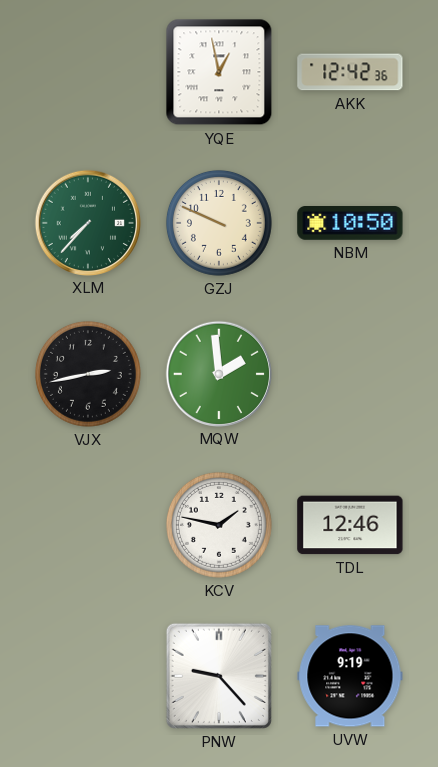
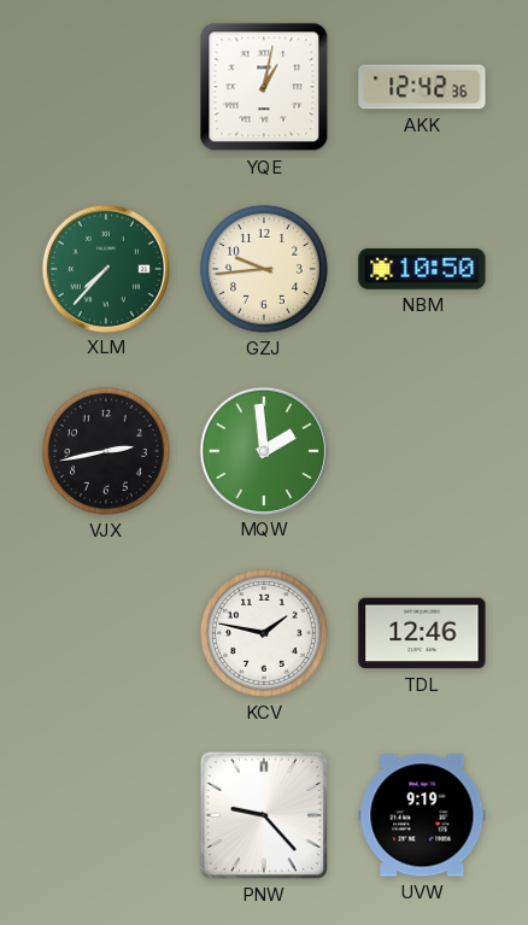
YQE: 12:58 -> 1:02
GZJ: 9:49 -> 9:44
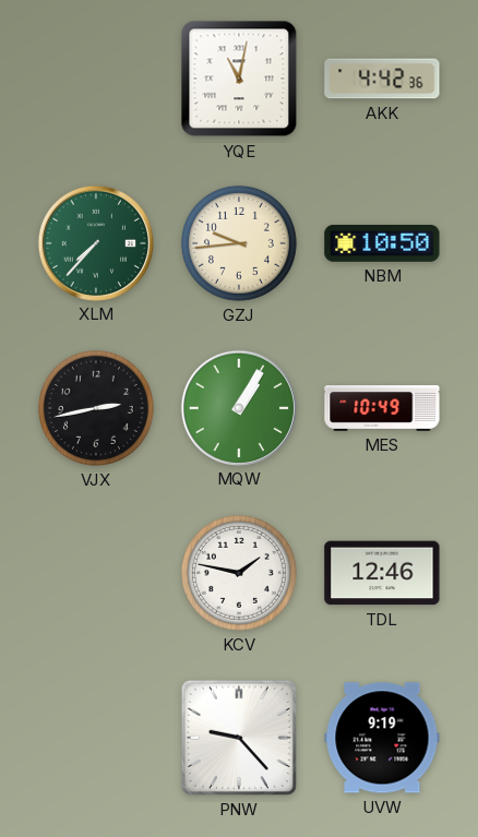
YQE: 1:02 -> 11:02
AKK: 12:42 -> 4:42
MQW: 1:59 -> 1:05
MES: none -> 10:49
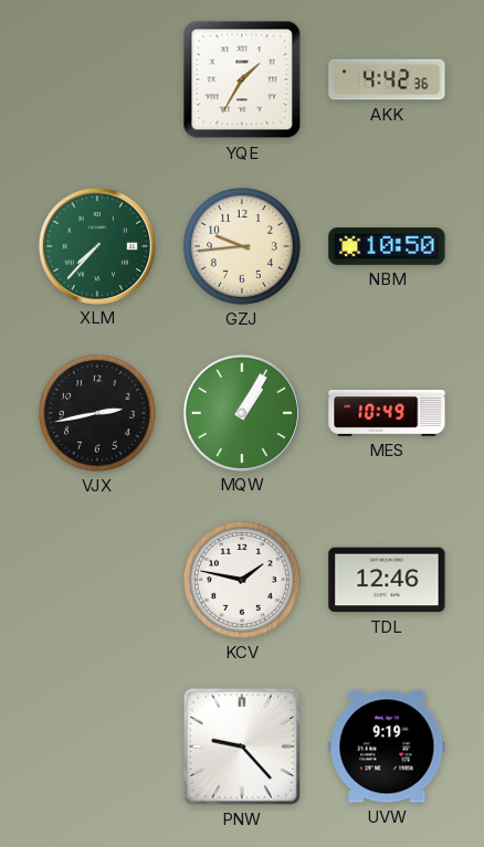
YQE: 11:02 -> 1:35
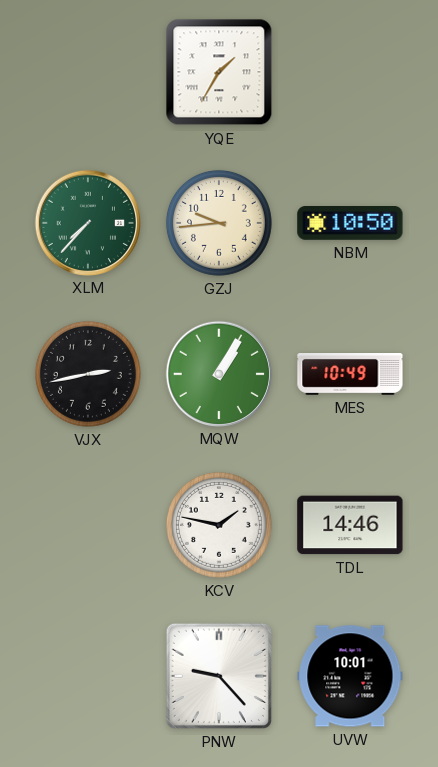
AKK: 4:42 -> none
TDL: 12:46 -> 14:46
UVW: 9:19 -> 10:01
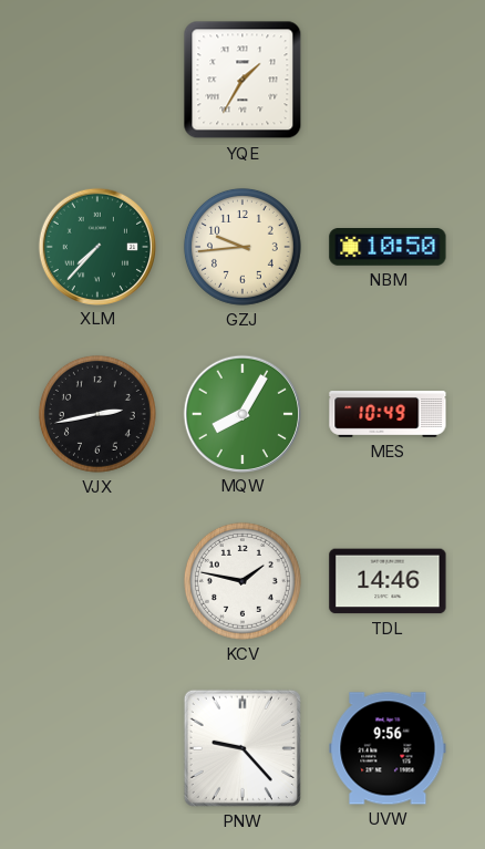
MQW: 1:05 -> 8:05
UVW: 10:01 -> 9:56
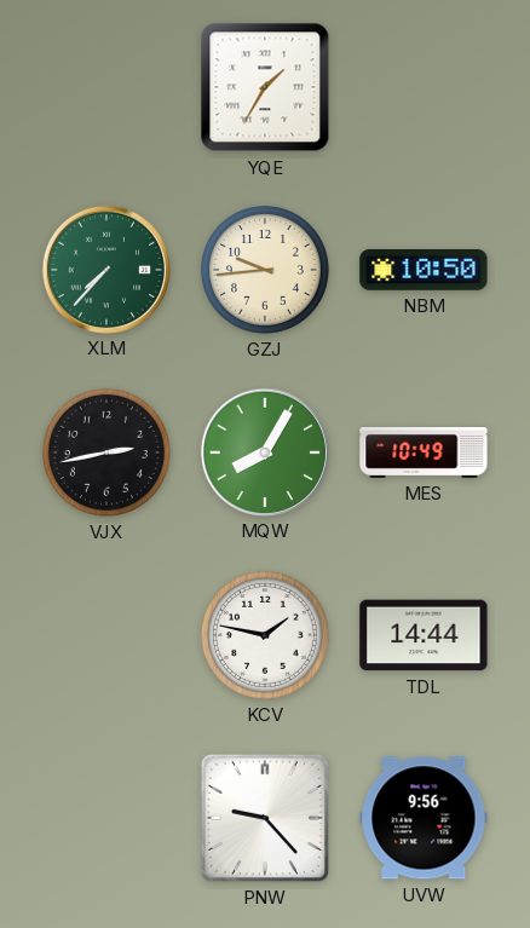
TDL: 14:46 -> 14:44
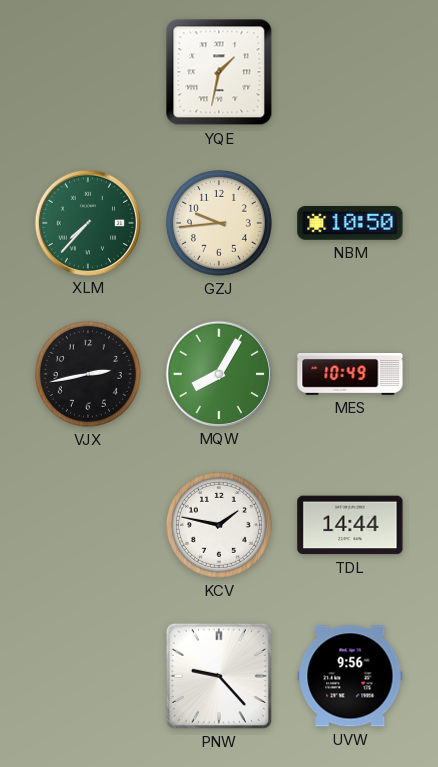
YQE: 1:35 -> 1:32
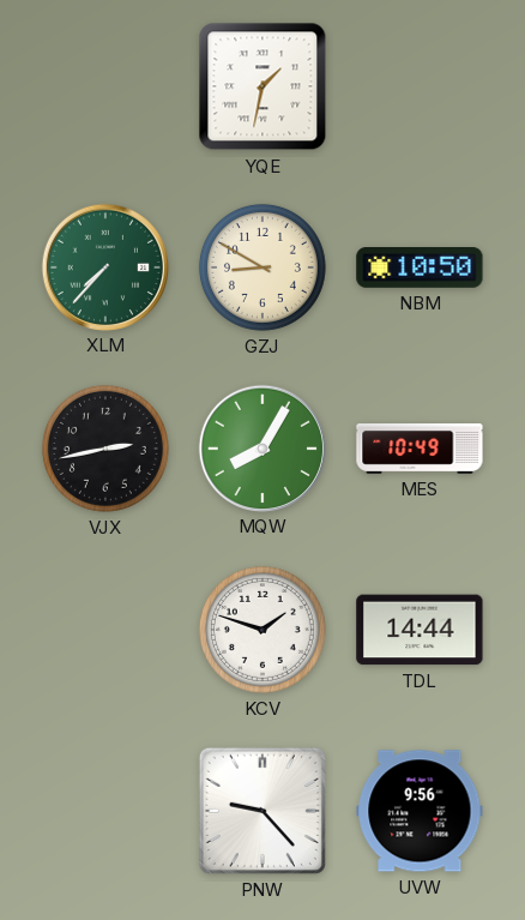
GZJ: 9:44 -> 8:50
KCV: 1:47 -> 1:48
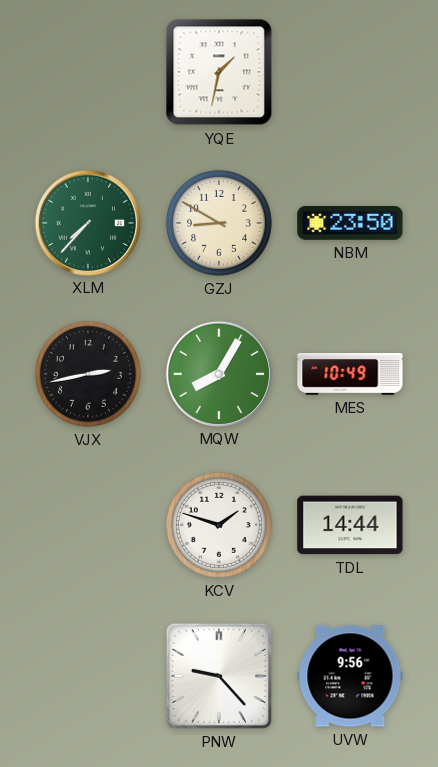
NBM: 10:50 -> 23:50
